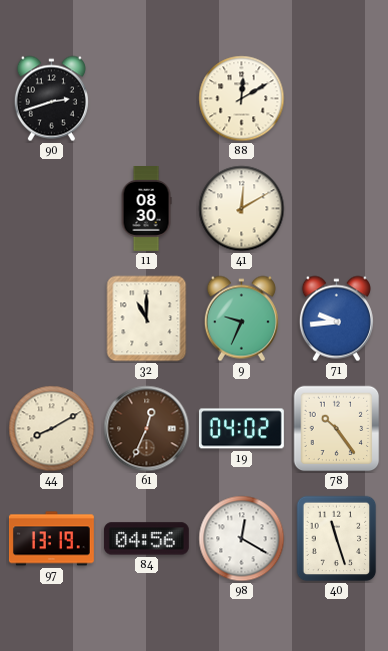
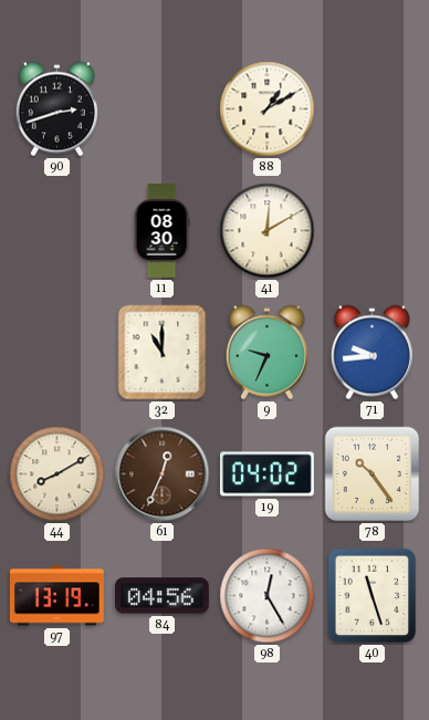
88: 12:10 -> 1:10
98: 12:20 -> 12:25
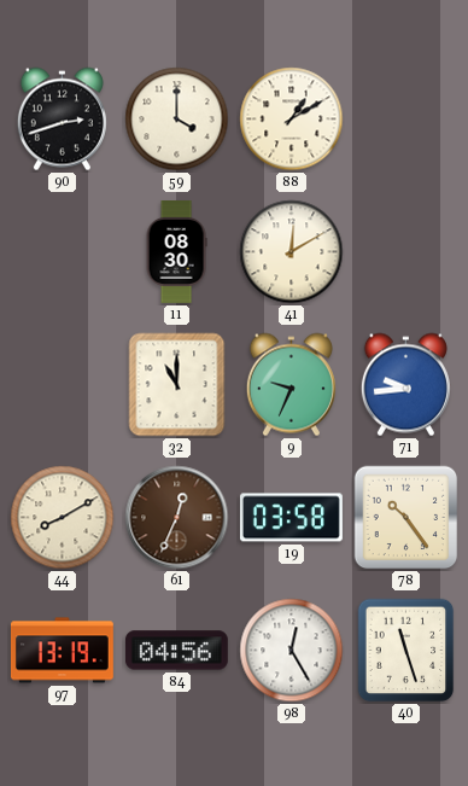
59: none -> 4:00
19: 04:02 -> 03:58
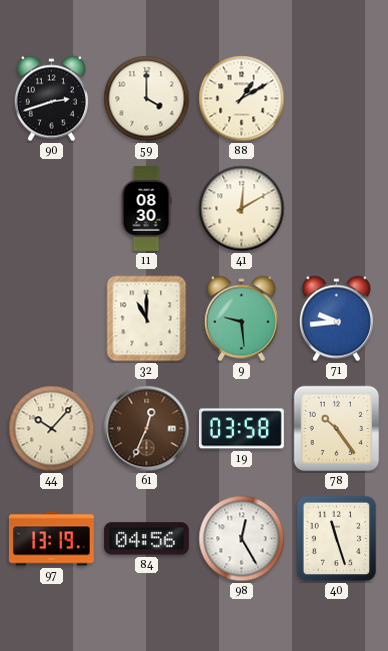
9: 9:34 -> 9:29
44: 8:10 -> 10:07
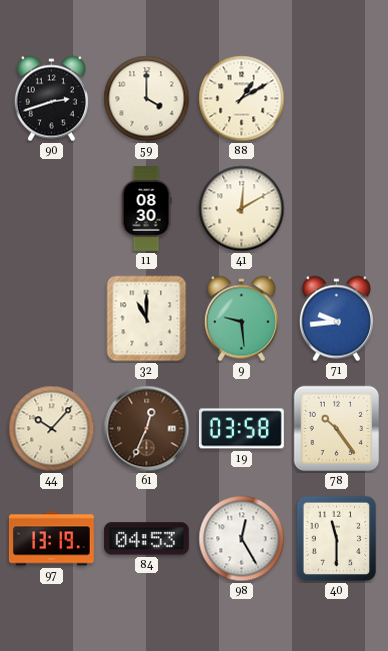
84: 04:56 -> 04:53
40: 11:27 -> 11:30
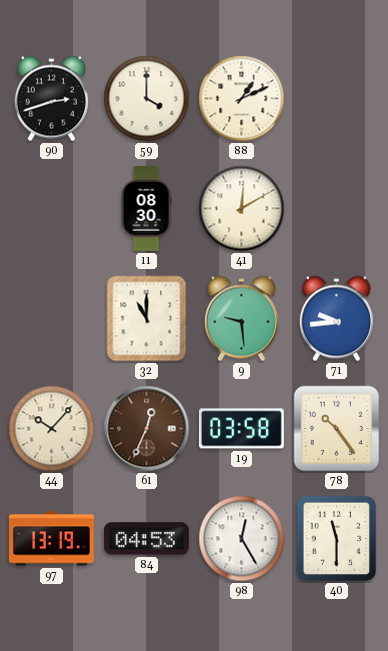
88: 1:10 -> 1:11
